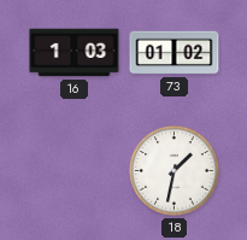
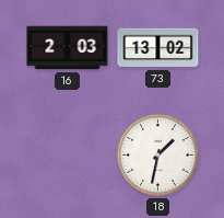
16: 1:03 -> 2:03
73: 01:02 -> 13:02
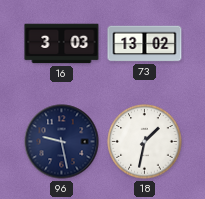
16: 2:03 -> 3:03
96: none -> 9:28
